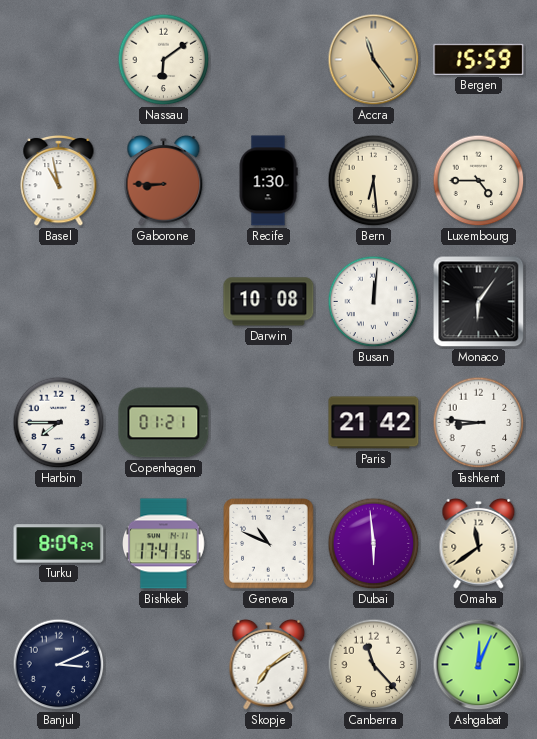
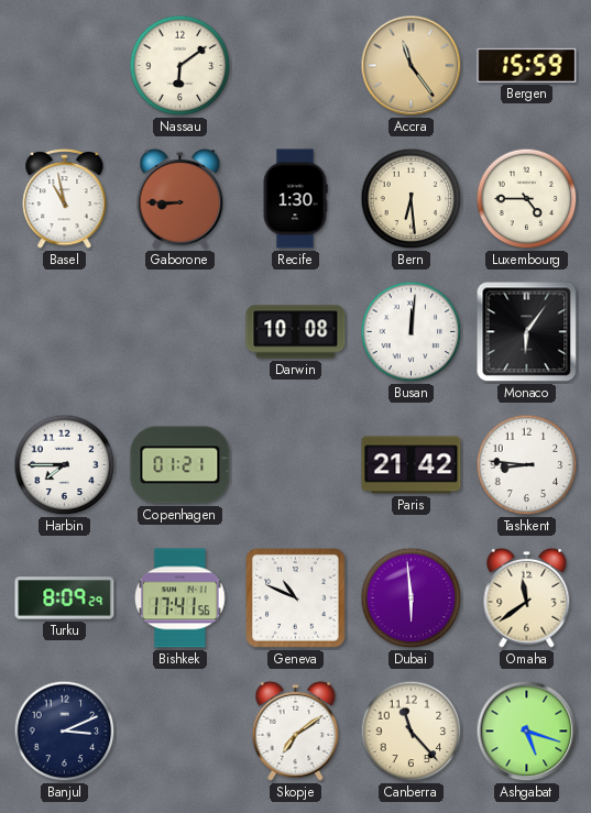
Ashgabat: 12:04 -> 5:18
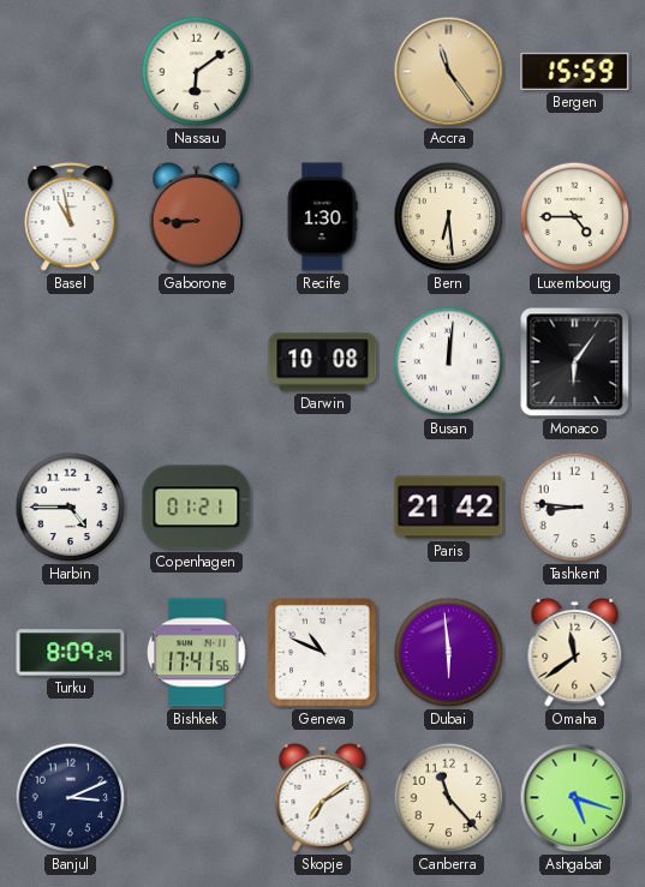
Harbin: 7:45 -> 4:45
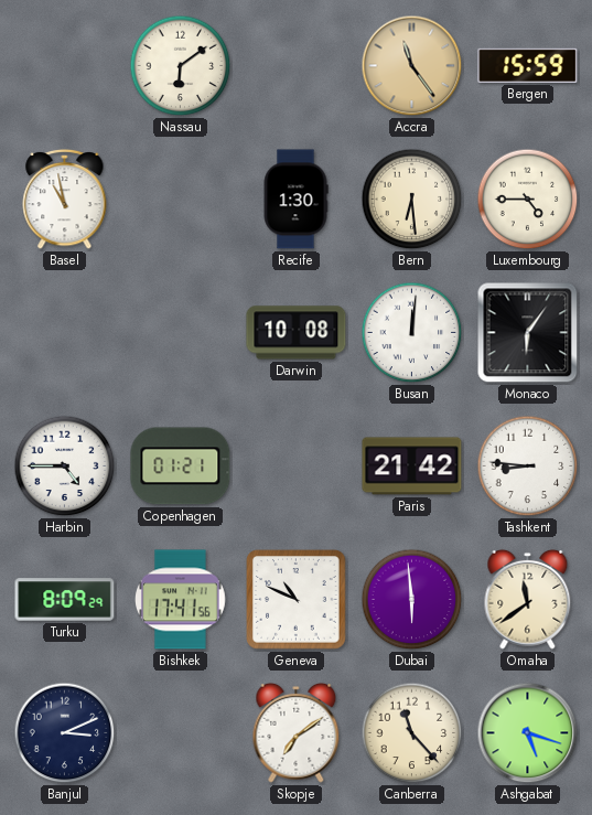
Gaborone: 8:45 -> none
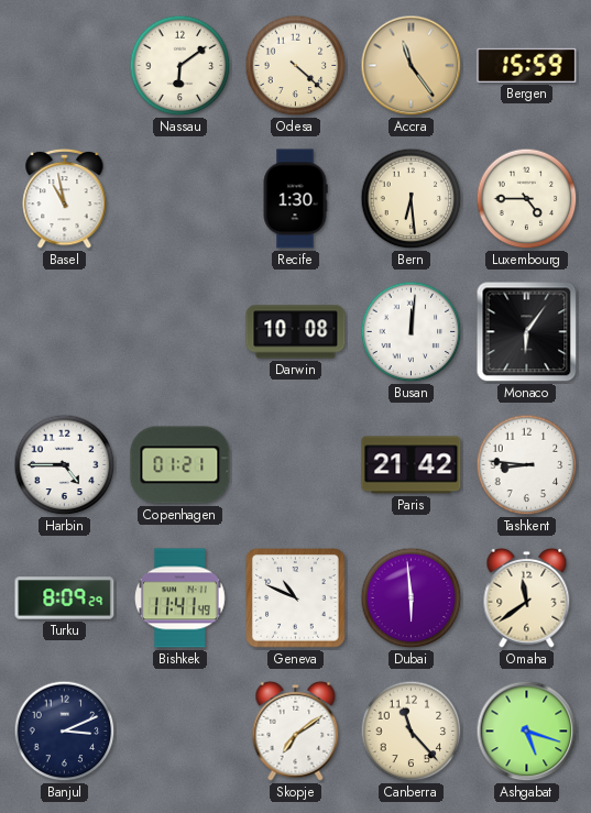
Odesa: none -> 4:22
Bishkek: 17:41 -> 11:41
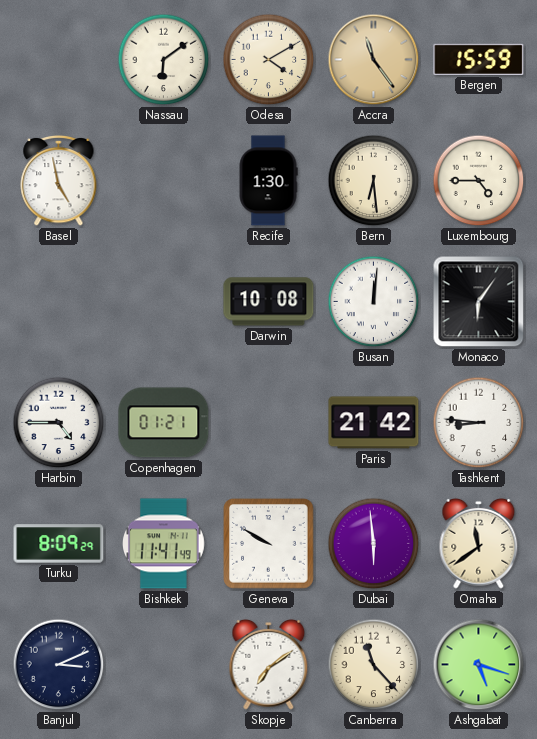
Odesa: 4:22 -> 4:10
Basel: 10:58 -> 4:58
Geneva: 10:49 -> 9:50
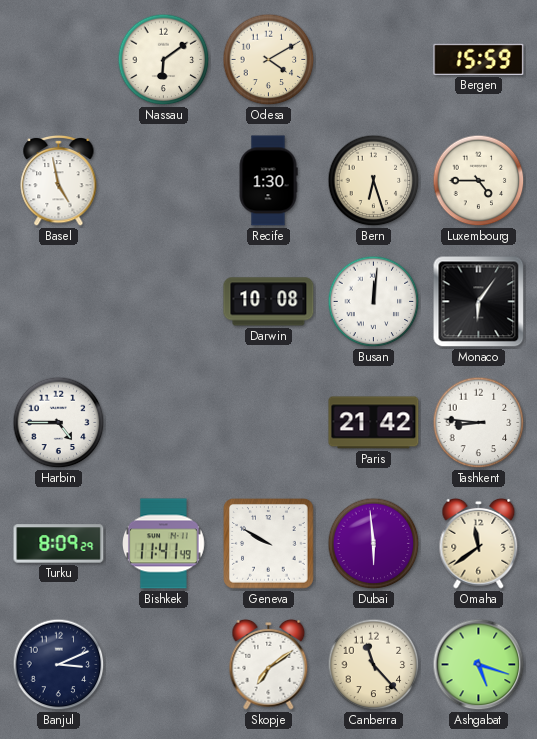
Accra: 11:24 -> none
Bern: 6:29 -> 6:27
Copenhagen: 01:21 -> none
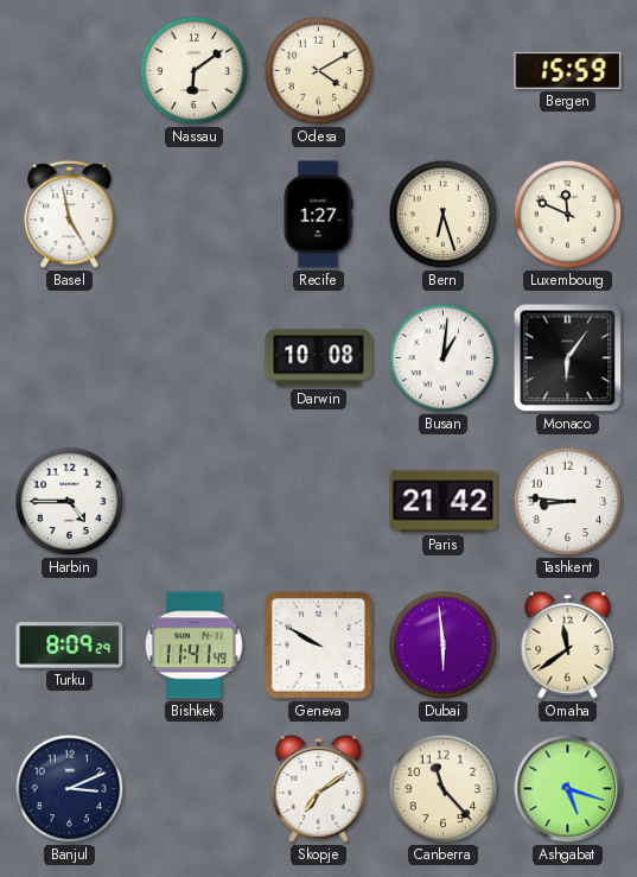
Recife: 1:30 -> 1:27
Luxembourg: 4:45 -> 11:49
Busan: 12:01 -> 1:01
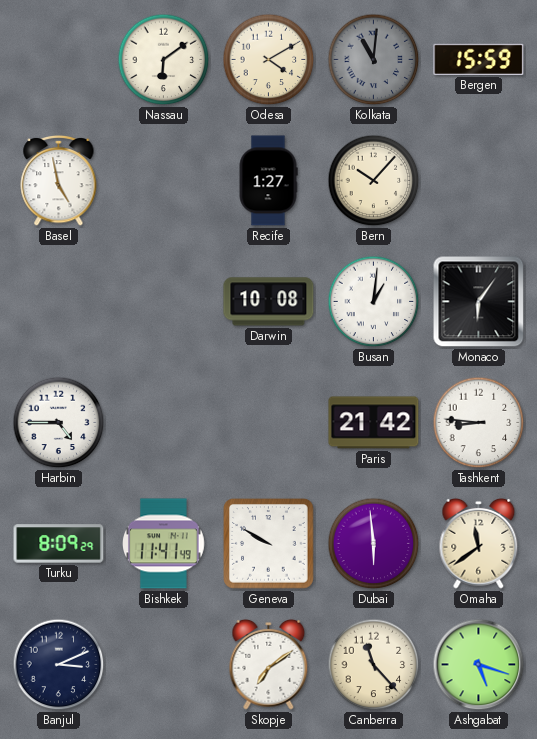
Kolkata: none -> 11:01
Bern: 6:27 -> 10:07
Luxembourg: 11:49 -> none
